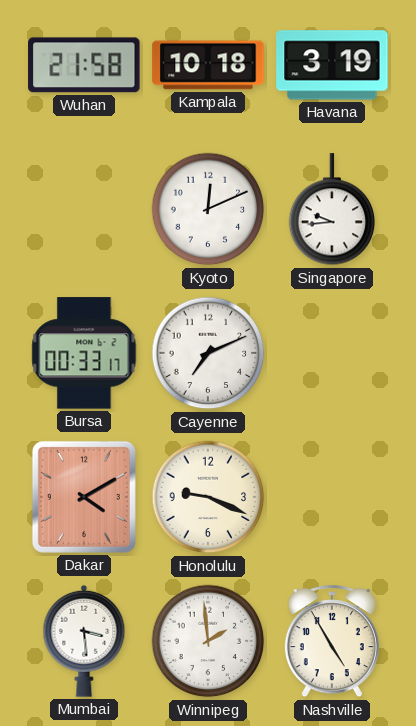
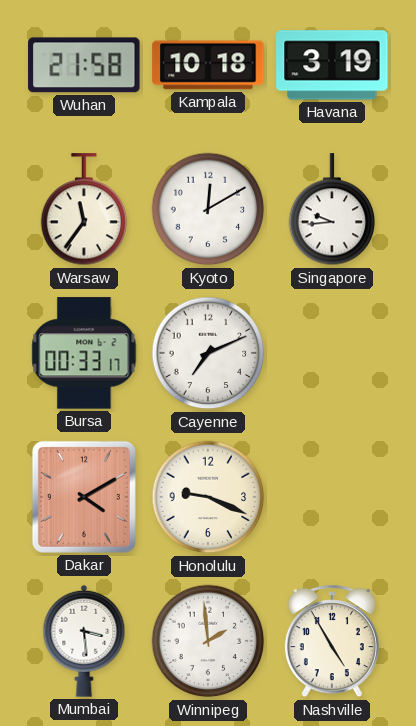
Warsaw: none -> 11:36
Kyoto: 12:11 -> 12:10
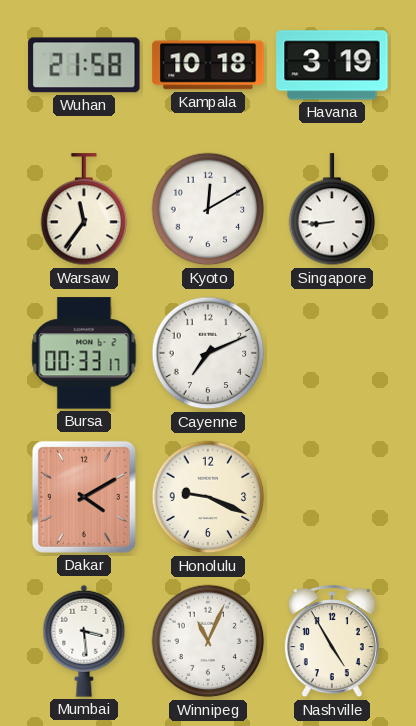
Singapore: 9:44 -> 8:44
Winnipeg: 1:59 -> 11:04
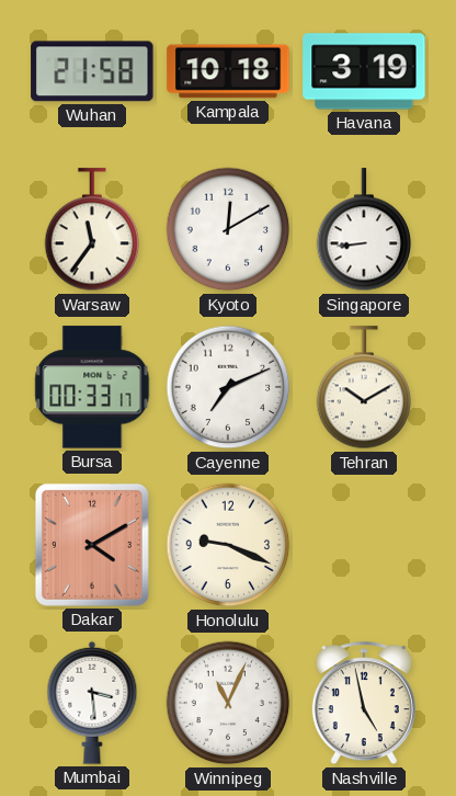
Tehran: none -> 10:10
Nashville: 4:55 -> 4:58
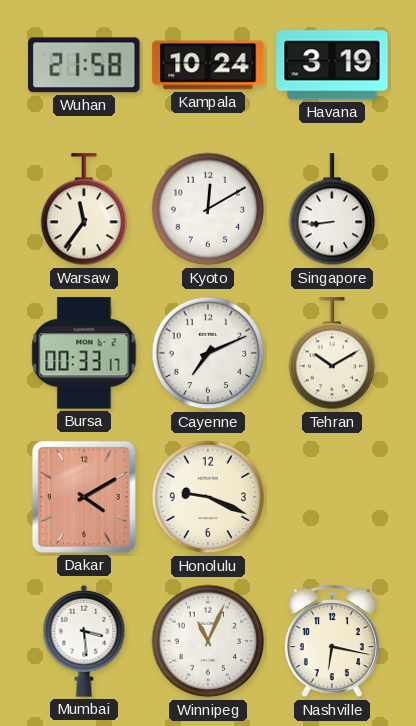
Kampala: 10:18 -> 10:24
Nashville: 4:58 -> 6:17
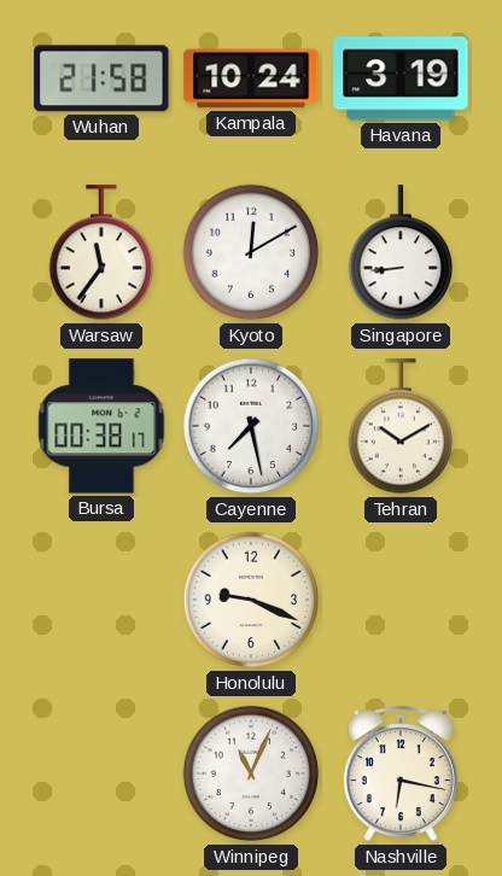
Bursa: 00:33 -> 00:38
Cayenne: 7:11 -> 7:28
Dakar: 4:10 -> none
Mumbai: 3:29 -> none
